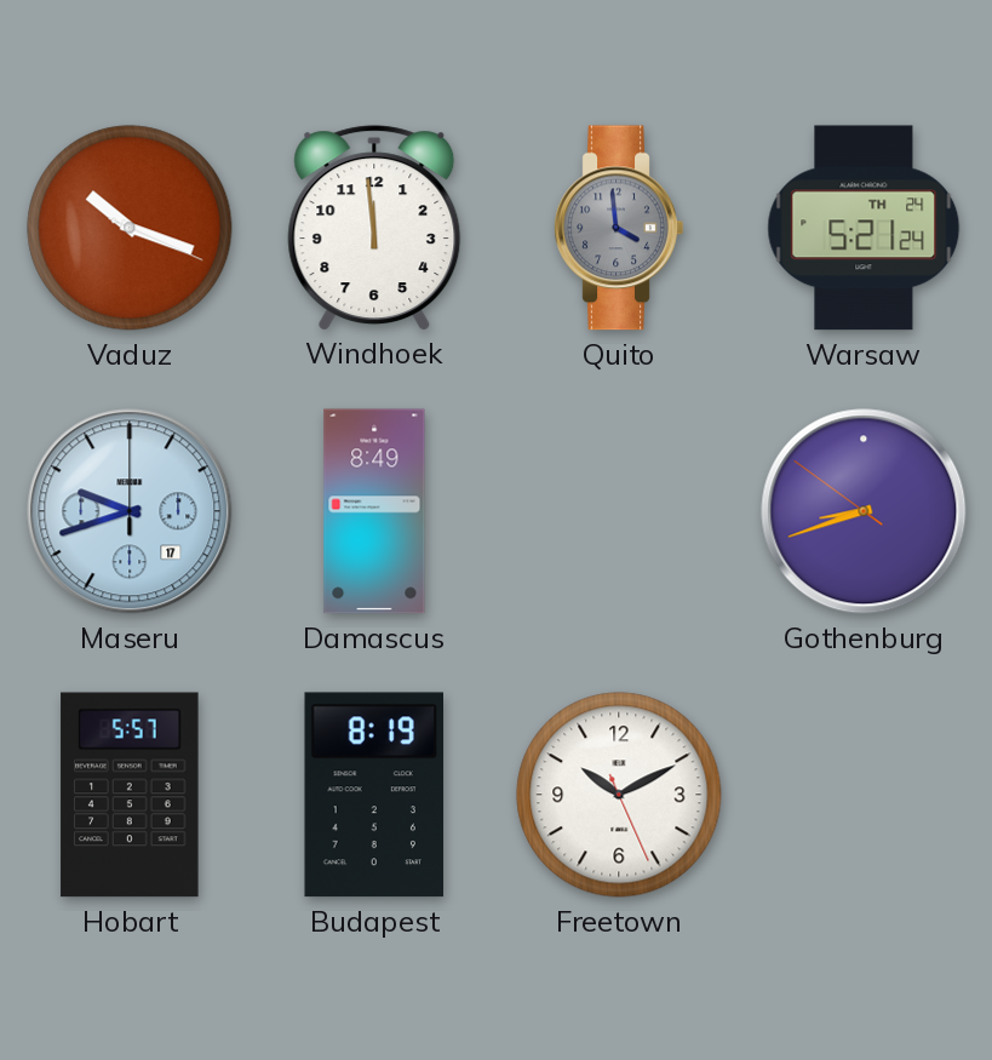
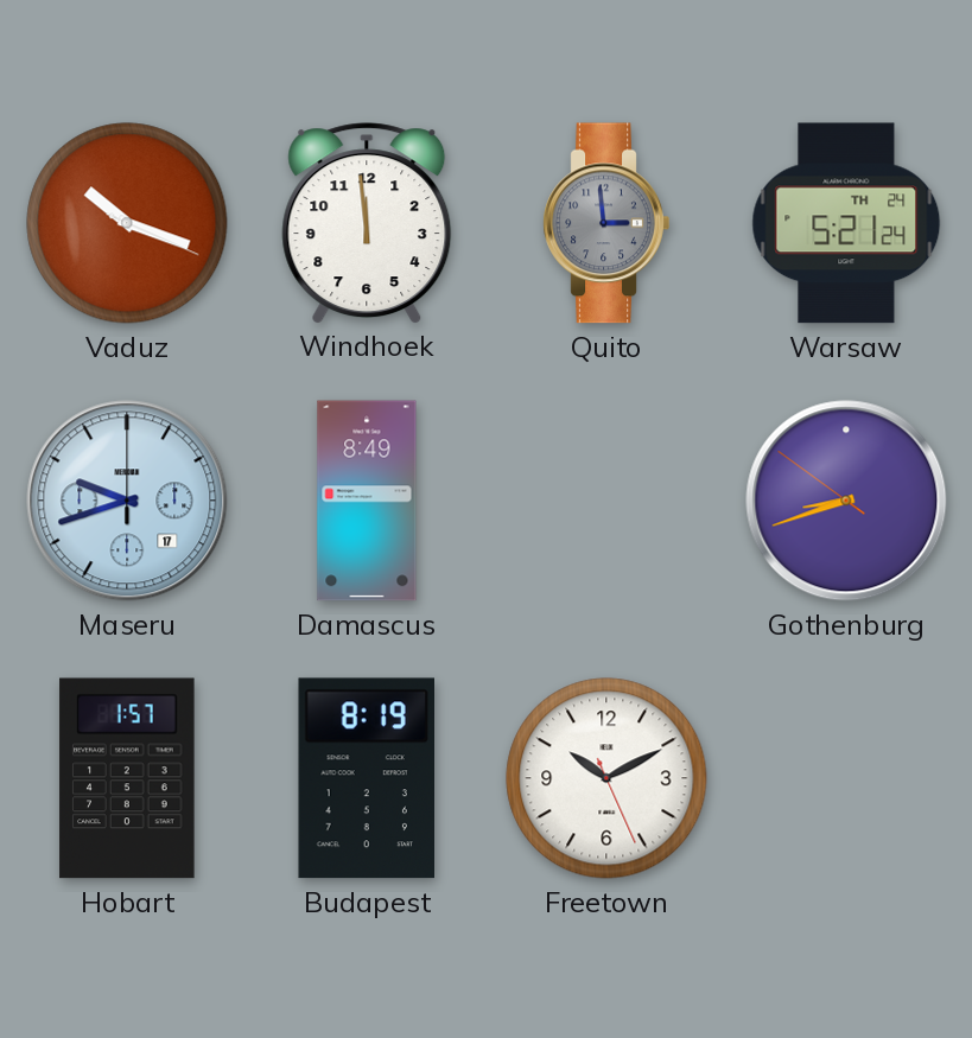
Quito: 3:59 -> 2:59
Hobart: 5:57 -> 1:57
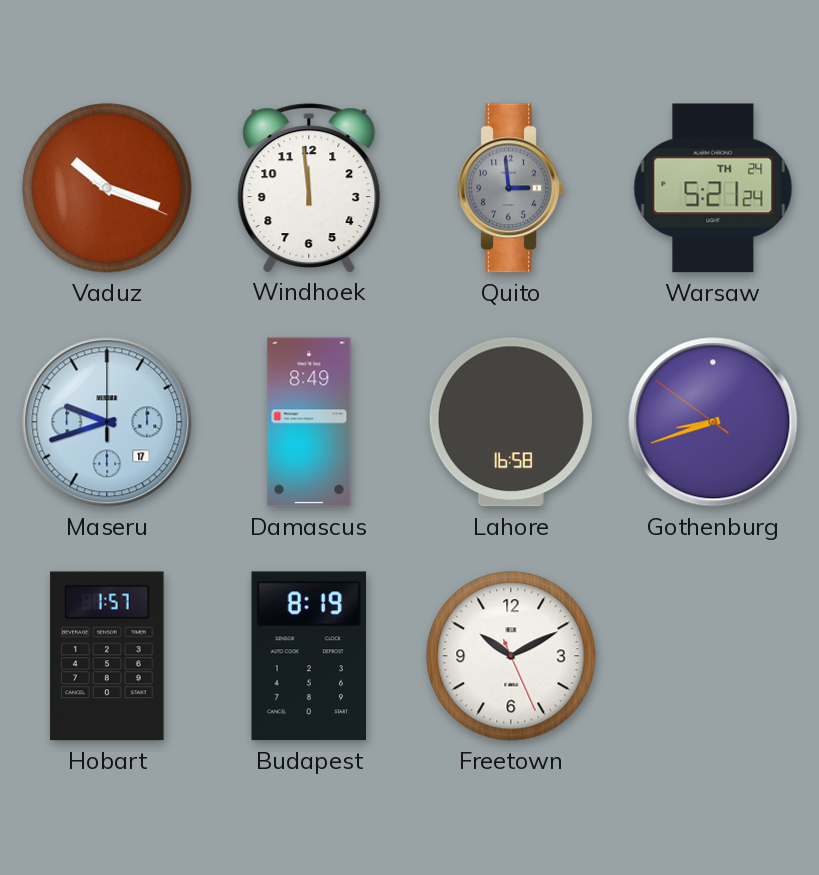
Lahore: none -> 16:58
